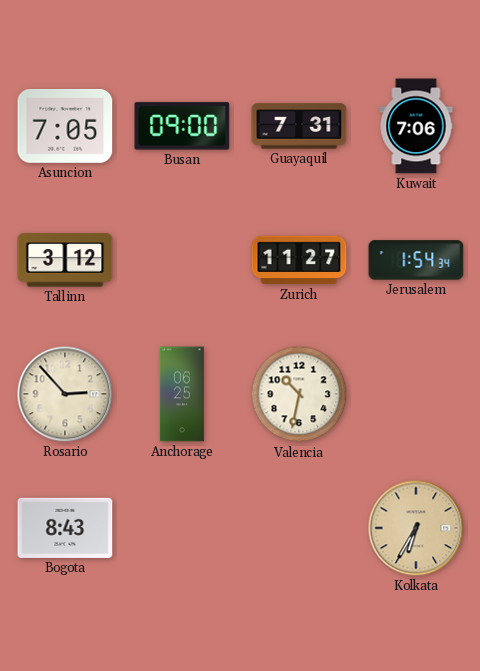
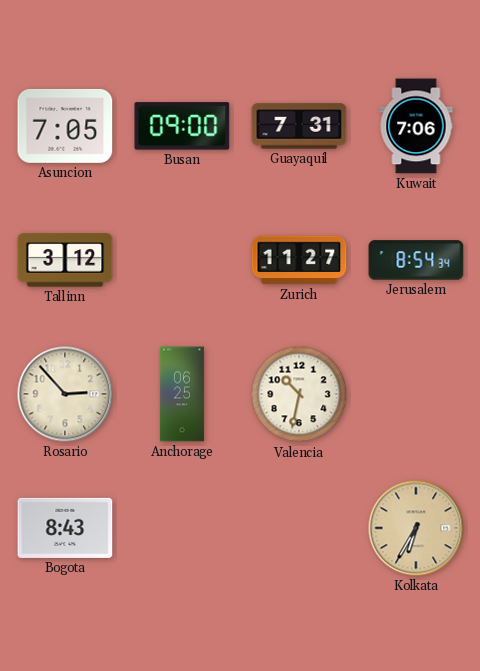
Jerusalem: 1:54 -> 8:54
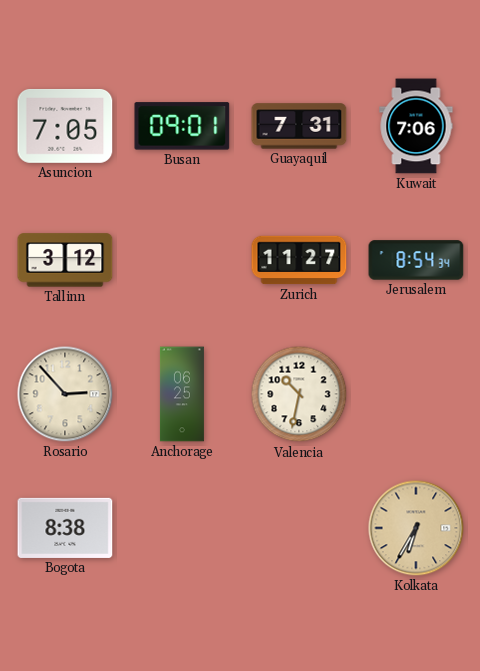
Busan: 09:00 -> 09:01
Bogota: 8:43 -> 8:38
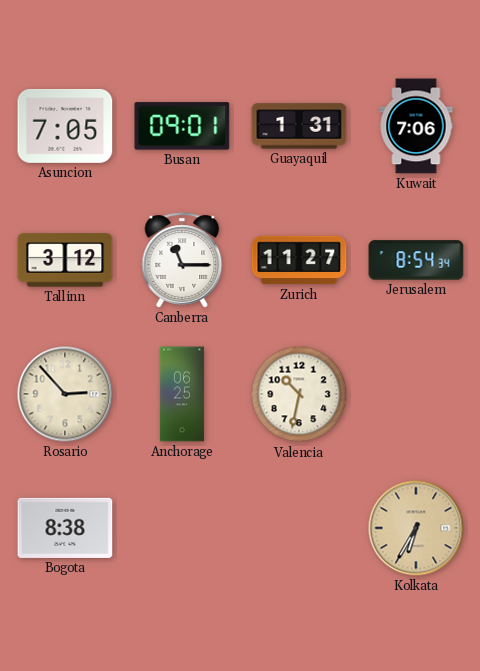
Guayaquil: 7:31 -> 1:31
Canberra: none -> 11:15
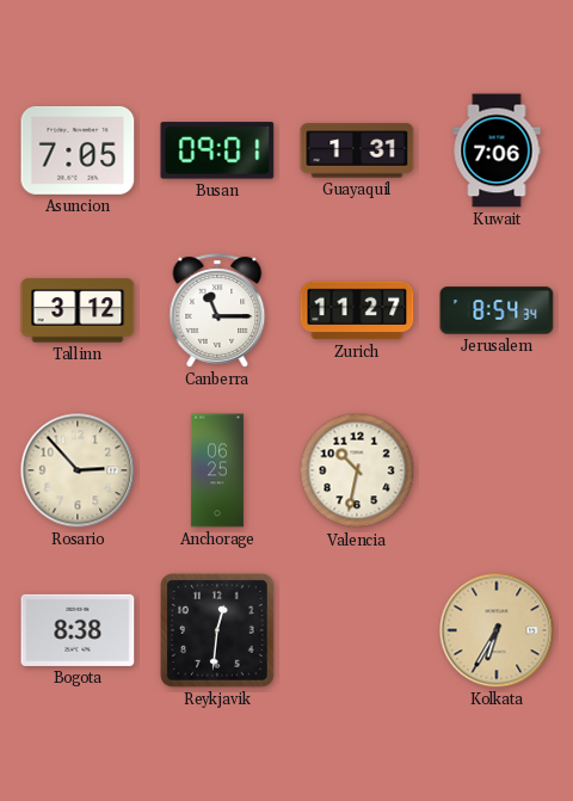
Reykjavik: none -> 12:31
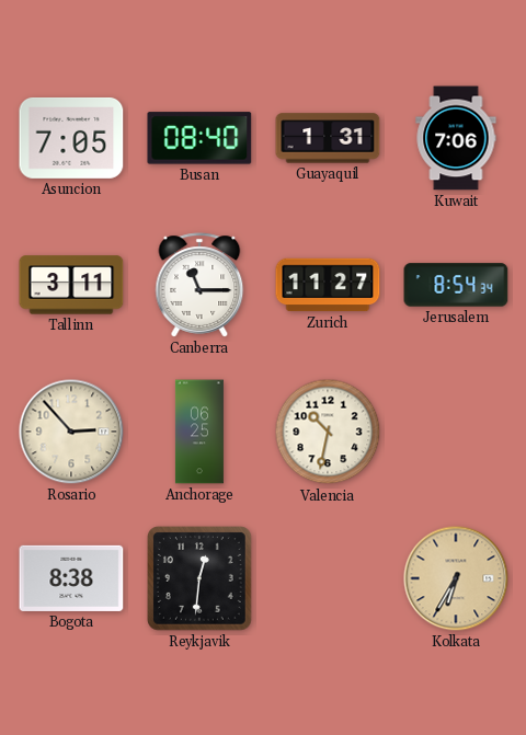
Busan: 09:01 -> 08:40
Tallinn: 3:12 -> 3:11
